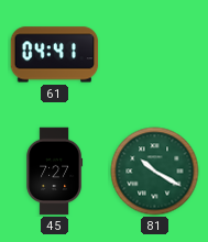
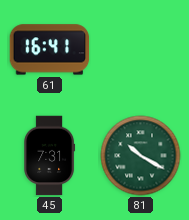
61: 04:41 -> 16:41
45: 7:27 -> 7:31
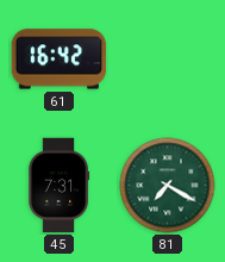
61: 16:41 -> 16:42
81: 10:20 -> 7:20
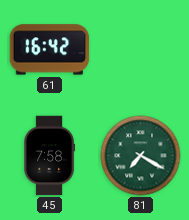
45: 7:31 -> 7:58
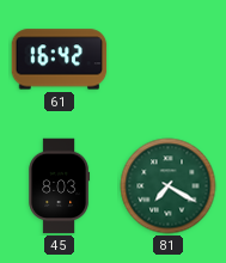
45: 7:58 -> 8:03
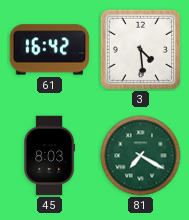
3: none -> 4:29
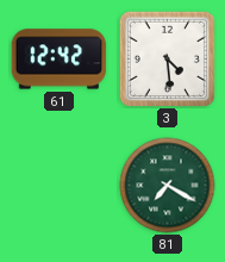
61: 16:42 -> 12:42
45: 8:03 -> none
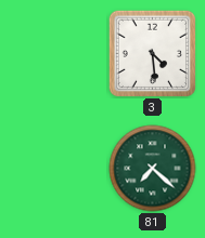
61: 12:42 -> none
81: 7:20 -> 7:22
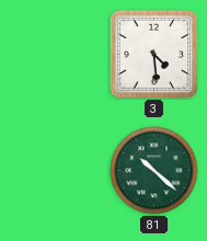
81: 7:22 -> 10:22
